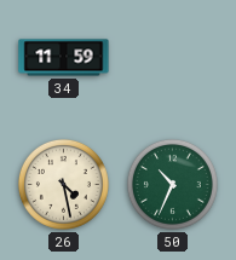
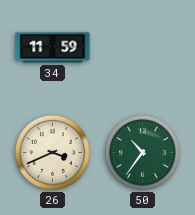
26: 4:28 -> 3:41
50: 10:34 -> 10:36
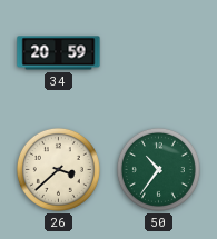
34: 11:59 -> 20:59
26: 3:41 -> 3:38
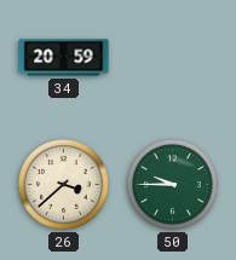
50: 10:36 -> 9:45
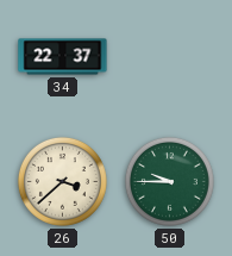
34: 20:59 -> 22:37
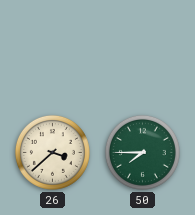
34: 22:37 -> none
50: 9:45 -> 7:45
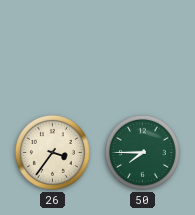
26: 3:38 -> 3:36
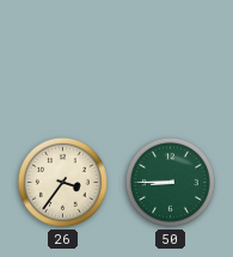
50: 7:45 -> 8:45
